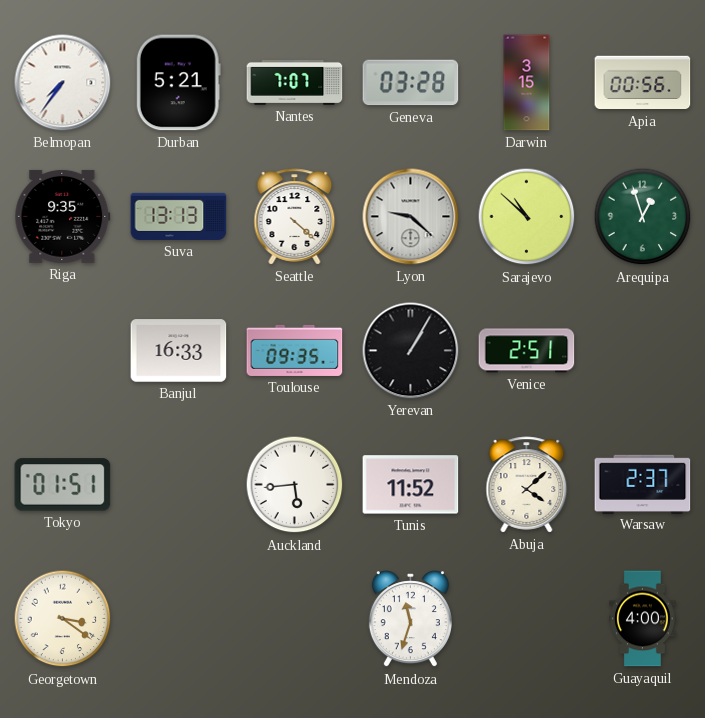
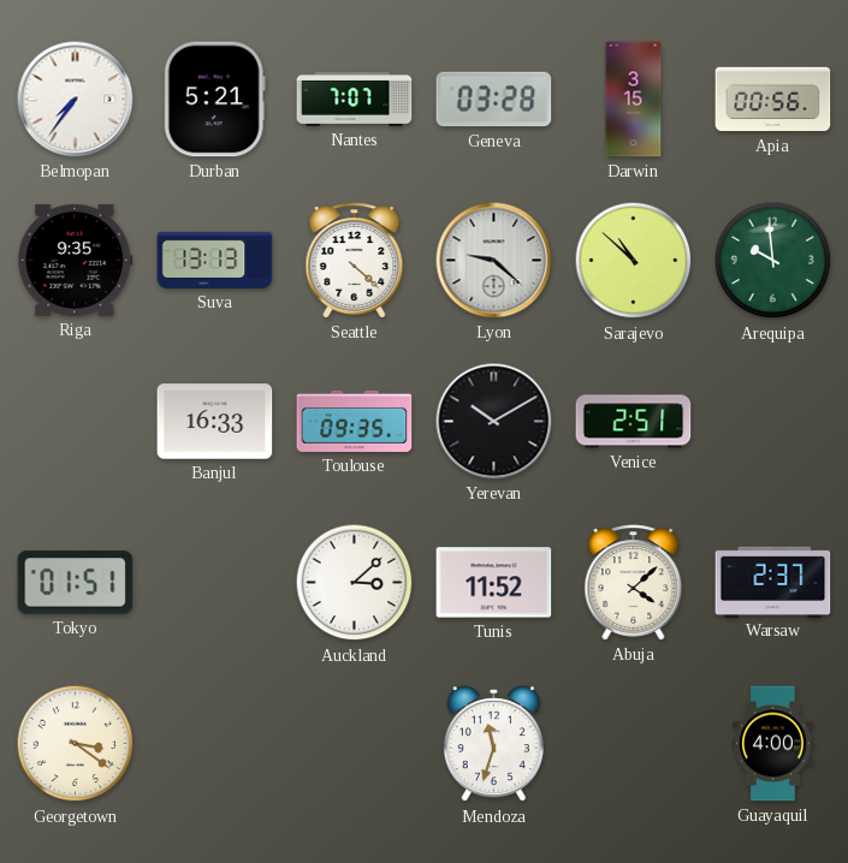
Arequipa: 12:57 -> 9:59
Yerevan: 1:05 -> 10:10
Auckland: 5:44 -> 3:08
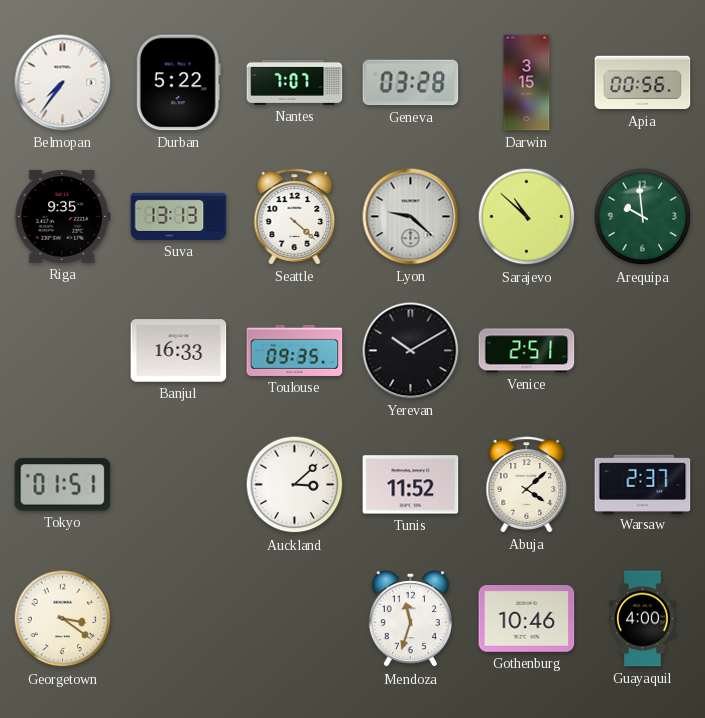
Durban: 5:21 -> 5:22
Gothenburg: none -> 10:46
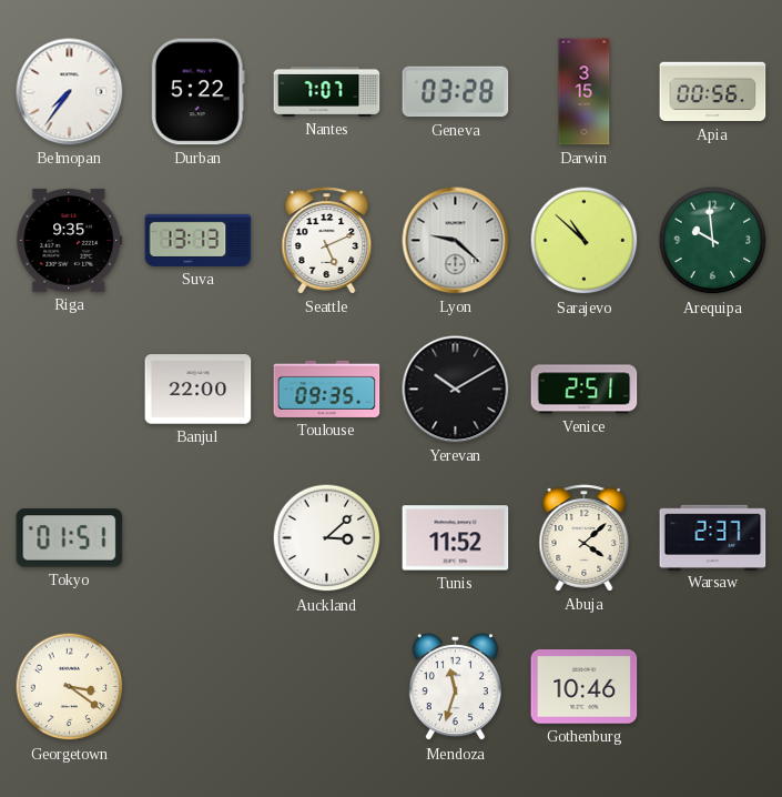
Seattle: 4:22 -> 5:11
Banjul: 16:33 -> 22:00
Guayaquil: 4:00 -> none
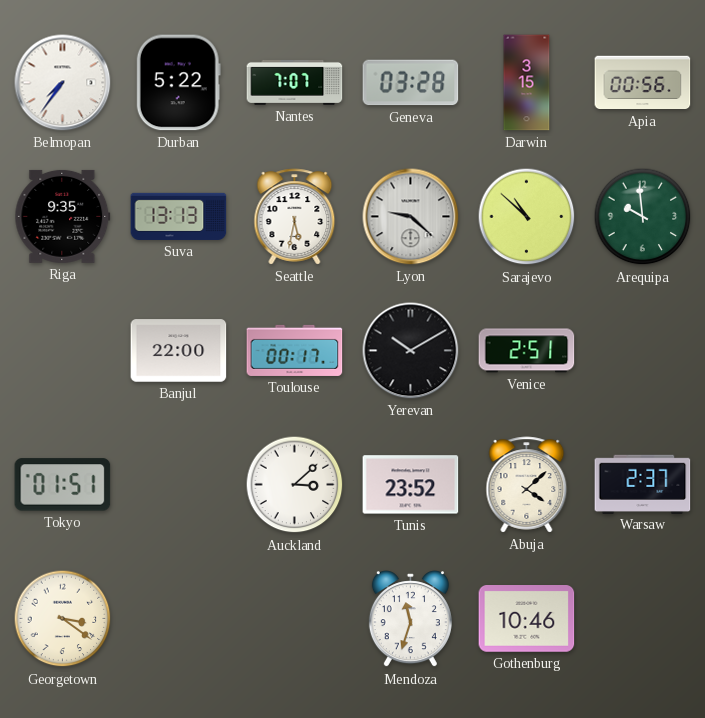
Seattle: 5:11 -> 5:32
Toulouse: 09:35 -> 00:17
Tunis: 11:52 -> 23:52
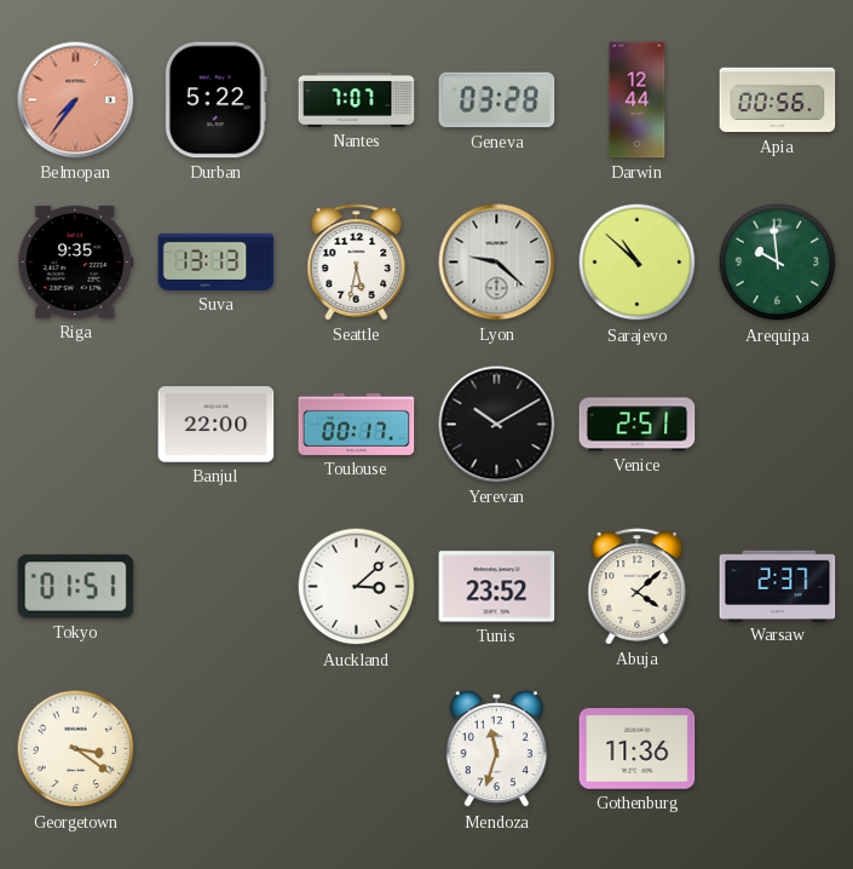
Belmopan dial: white -> salmon
Darwin: 3:15 -> 12:44
Gothenburg: 10:46 -> 11:36
